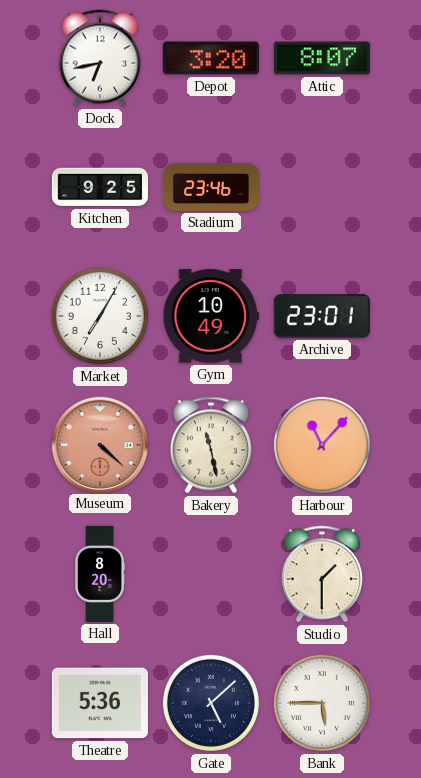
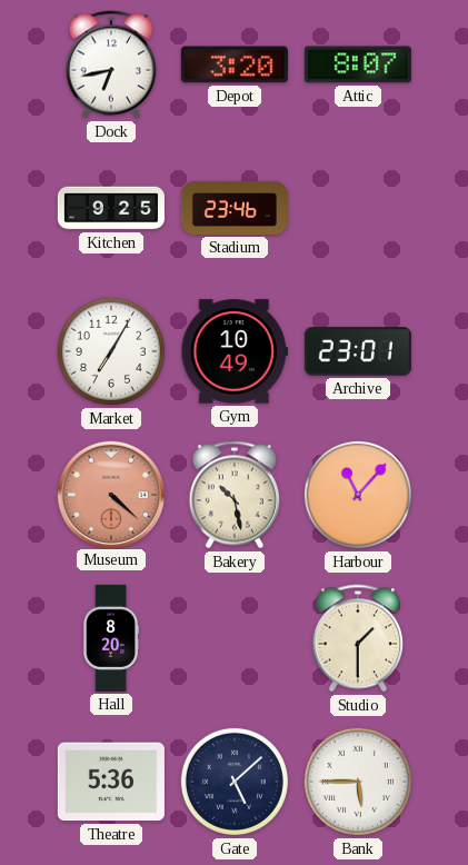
Bakery: 11:28 -> 10:28
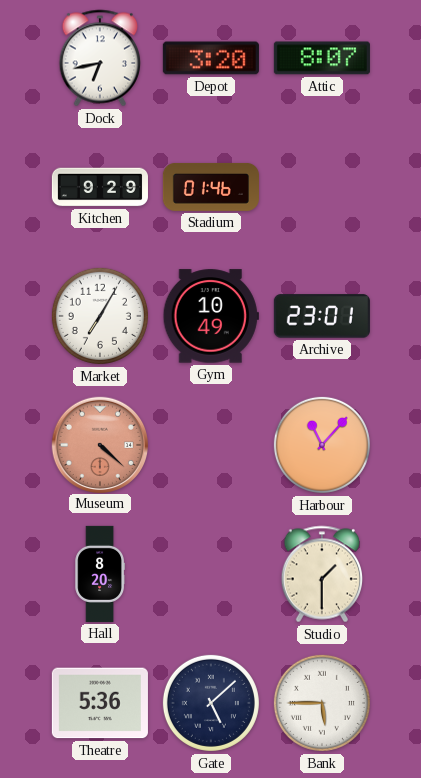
Kitchen: 9:25 -> 9:29
Stadium: 23:46 -> 01:46
Bakery: 10:28 -> none
